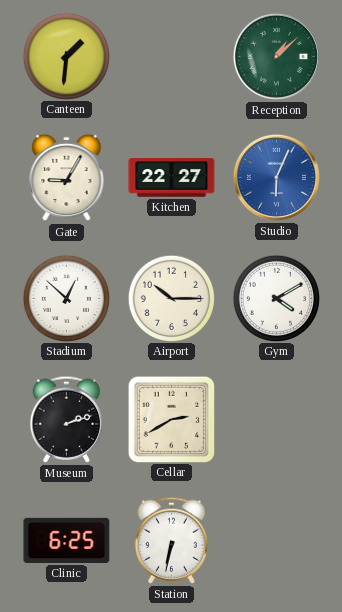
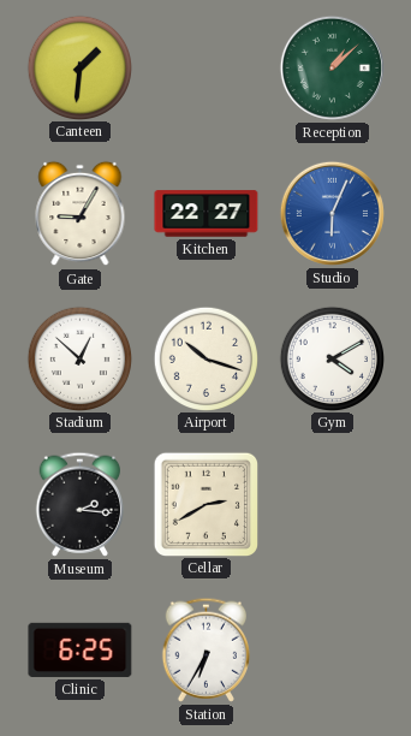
Airport: 10:15 -> 10:18
Museum: 2:12 -> 2:16
Station: 6:32 -> 6:35
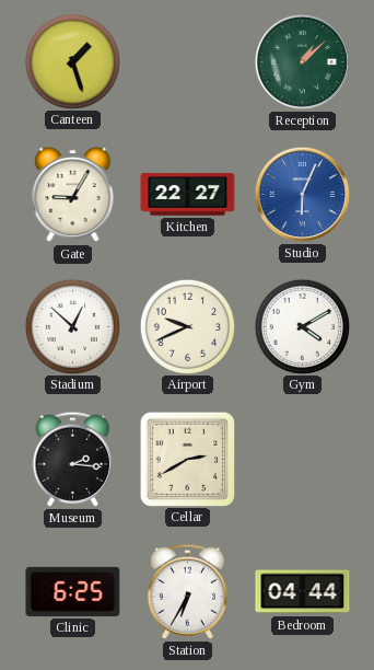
Canteen: 1:31 -> 1:27
Airport: 10:18 -> 9:41
Bedroom: none -> 04:44
